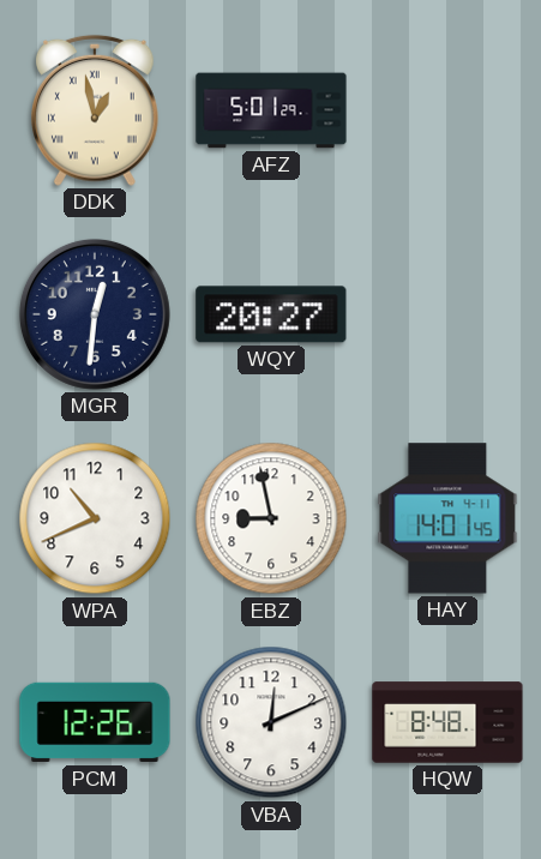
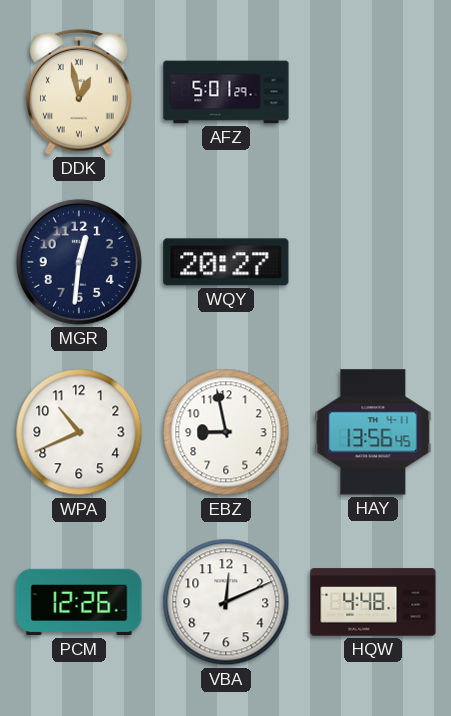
HAY: 14:01 -> 13:56
HQW: 8:48 -> 4:48
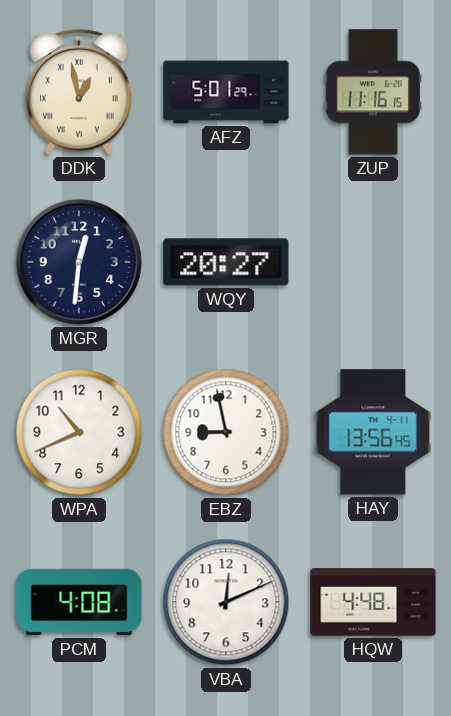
ZUP: none -> 11:16
PCM: 12:26 -> 4:08
